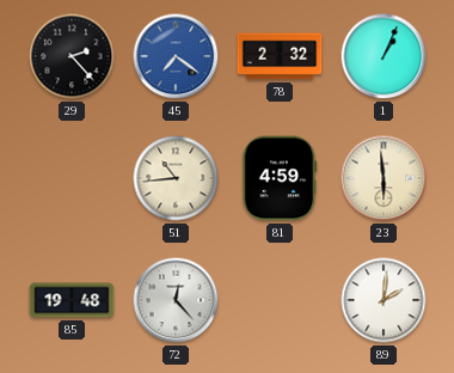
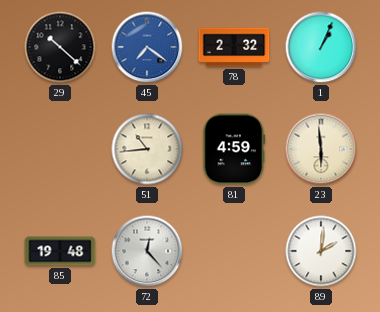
29: 2:23 -> 10:22
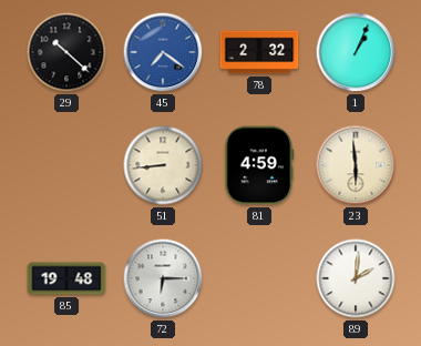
51: 10:44 -> 8:44
72: 12:23 -> 6:15
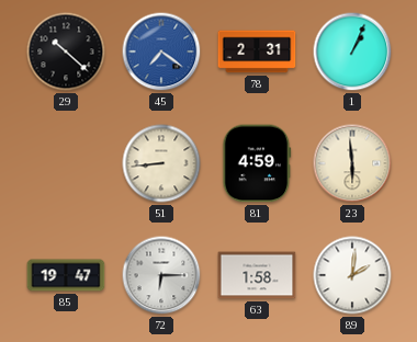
78: 2:32 -> 2:31
85: 19:48 -> 19:47
63: none -> 1:58
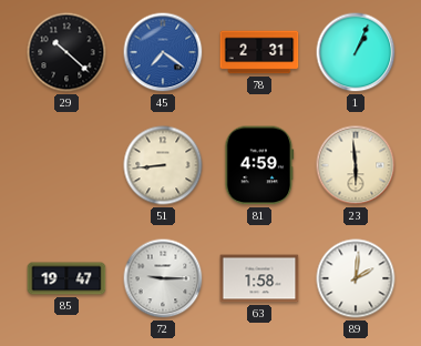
72: 6:15 -> 9:15
